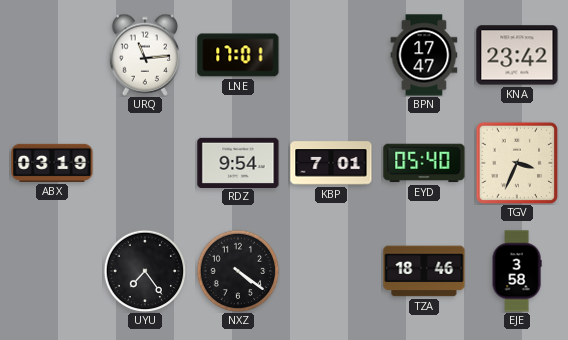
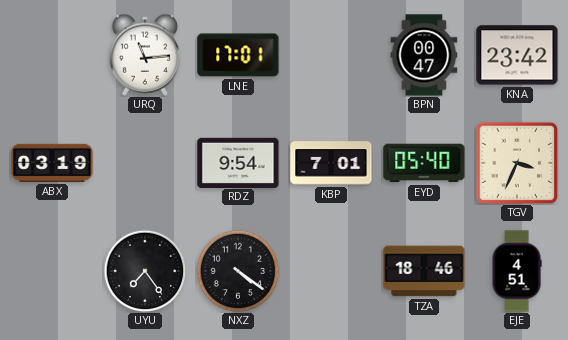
BPN: 17:47 -> 00:47
EJE: 3:58 -> 4:51
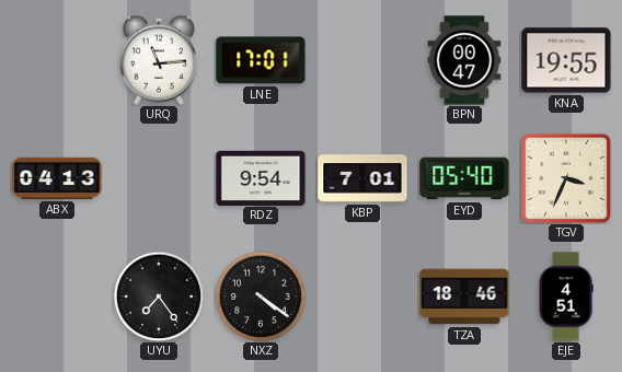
KNA: 23:42 -> 19:55
ABX: 03:19 -> 04:13
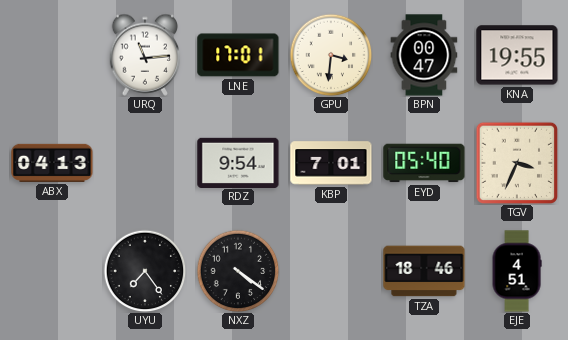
GPU: none -> 3:31
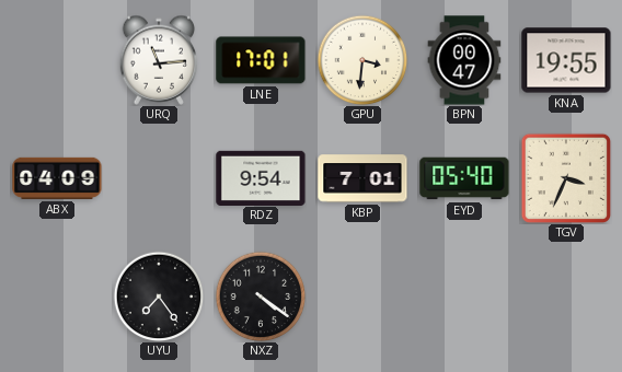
ABX: 04:13 -> 04:09
TZA: 18:46 -> none
EJE: 4:51 -> none
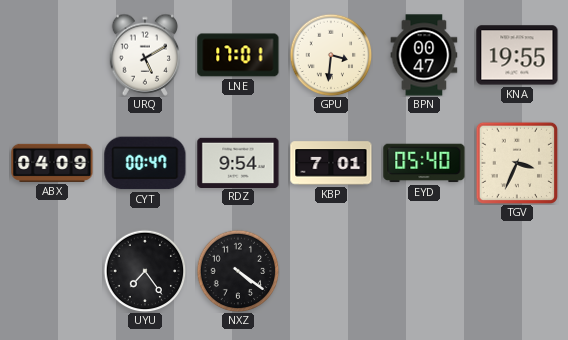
URQ: 11:14 -> 5:10
CYT: none -> 00:47
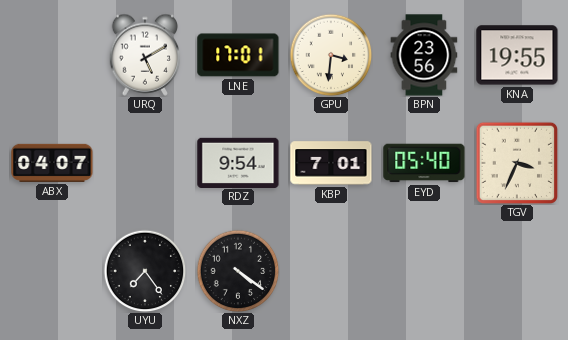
BPN: 00:47 -> 23:56
ABX: 04:09 -> 04:07
CYT: 00:47 -> none
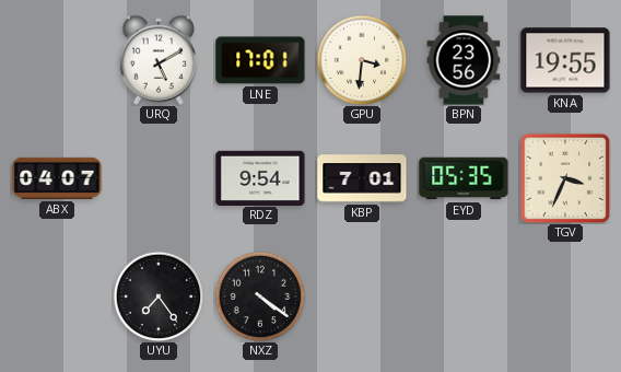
EYD: 05:40 -> 05:35
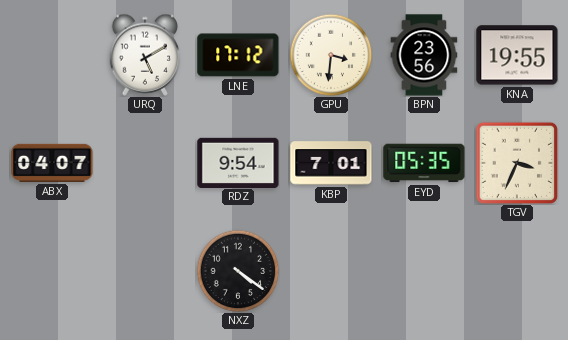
LNE: 17:01 -> 17:12
UYU: 7:24 -> none
